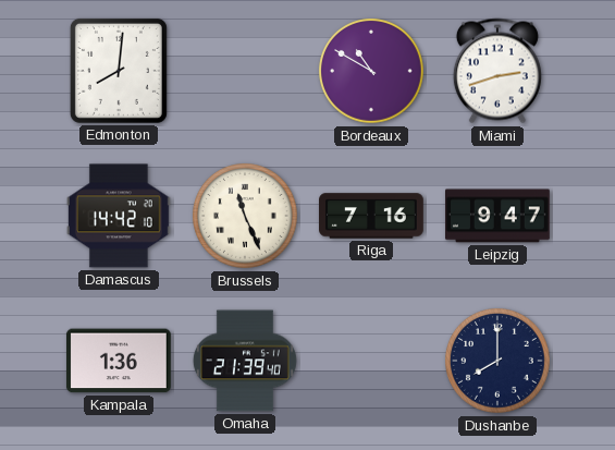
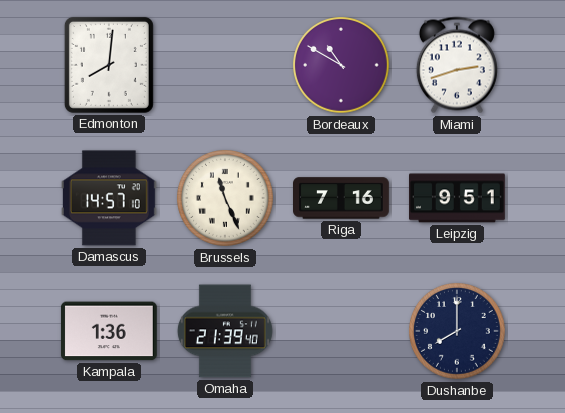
Damascus: 14:42 -> 14:57
Leipzig: 9:47 -> 9:51
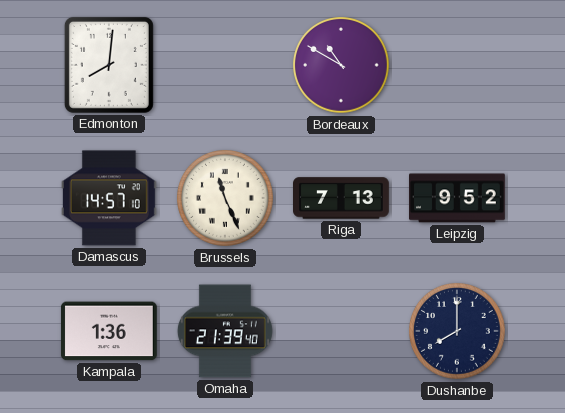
Miami: 2:42 -> none
Riga: 7:16 -> 7:13
Leipzig: 9:51 -> 9:52
